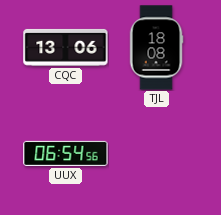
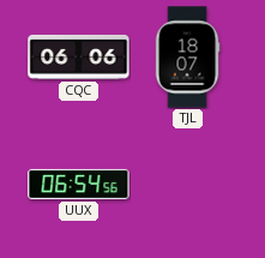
CQC: 13:06 -> 06:06
TJL: 18:08 -> 18:07
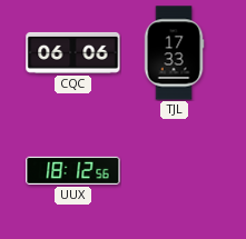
TJL: 18:07 -> 17:33
UUX: 06:54 -> 18:12
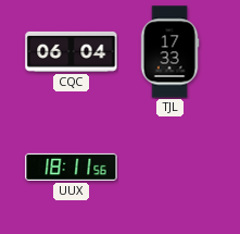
CQC: 06:06 -> 06:04
UUX: 18:12 -> 18:11
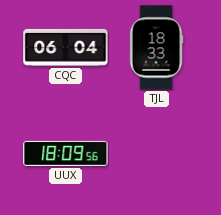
TJL: 17:33 -> 18:33
UUX: 18:11 -> 18:09
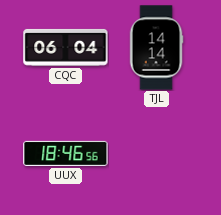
TJL: 18:33 -> 14:14
UUX: 18:09 -> 18:46
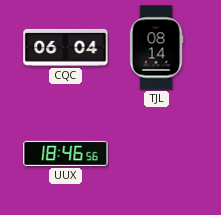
TJL: 14:14 -> 08:14
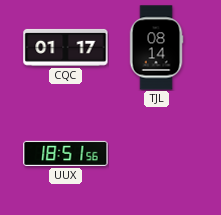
CQC: 06:04 -> 01:17
UUX: 18:46 -> 18:51
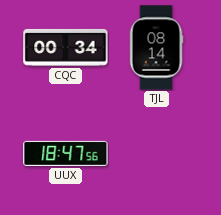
CQC: 01:17 -> 00:34
UUX: 18:51 -> 18:47
